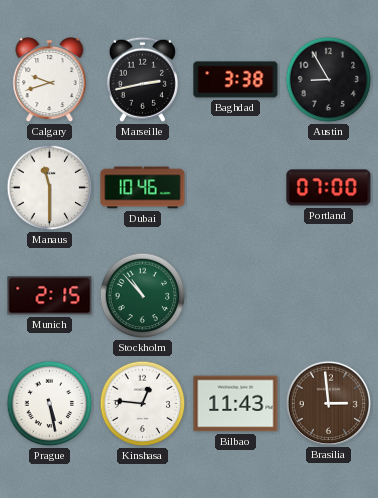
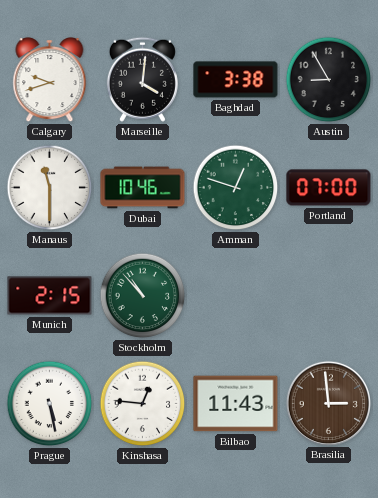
Marseille: 2:43 -> 4:01
Amman: none -> 12:48
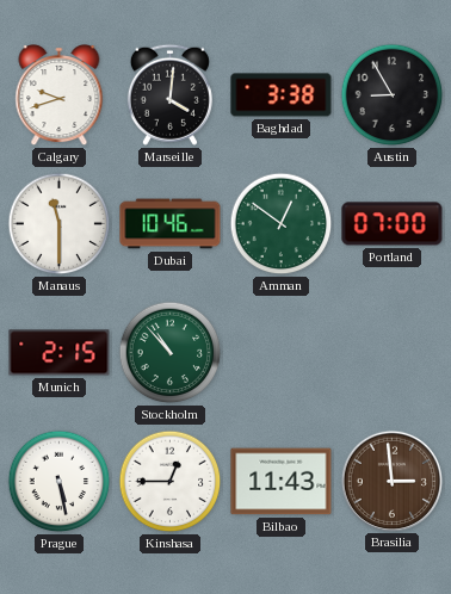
Amman: 12:48 -> 12:51
Kinshasa: 12:46 -> 12:45
